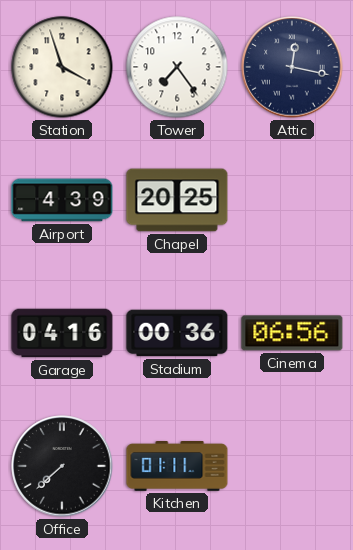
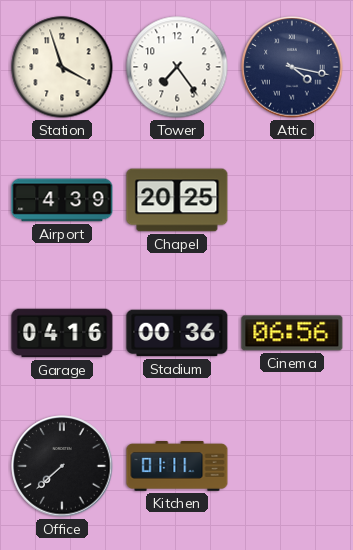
Attic: 12:17 -> 4:17
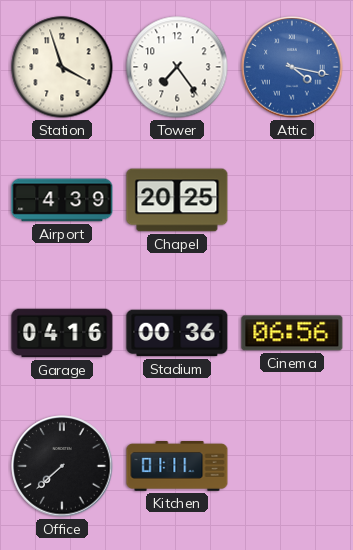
Attic dial: navy -> blue
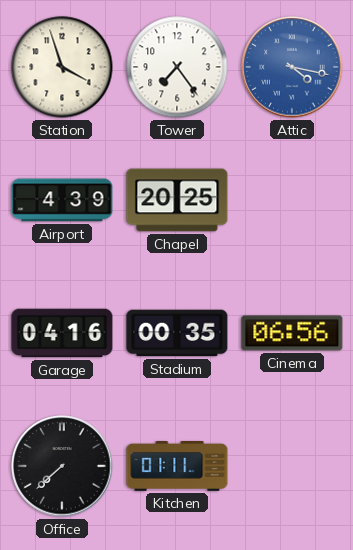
Stadium: 00:36 -> 00:35
